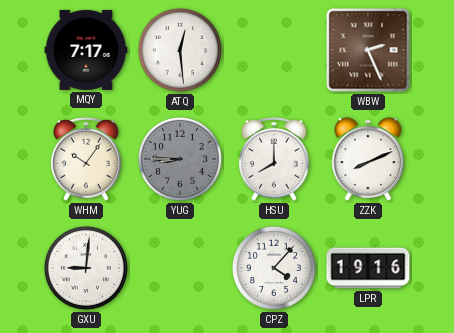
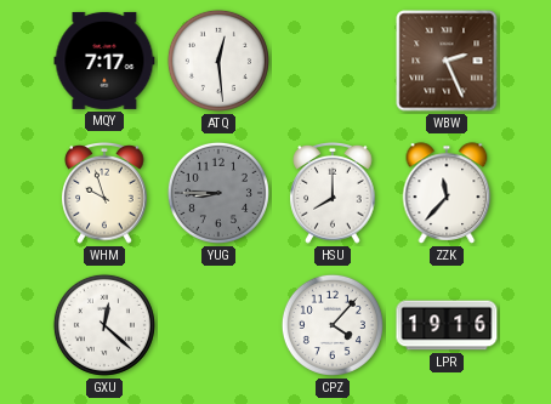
WHM: 10:06 -> 9:57
ZZK: 8:11 -> 11:37
GXU: 9:01 -> 12:22
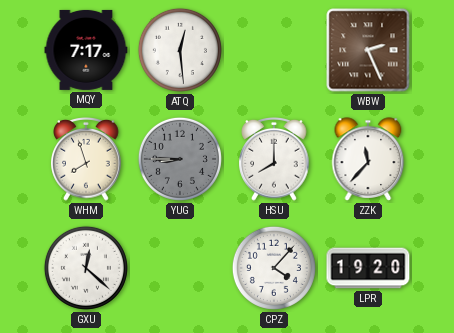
WHM: 9:57 -> 7:57
LPR: 19:16 -> 19:20
